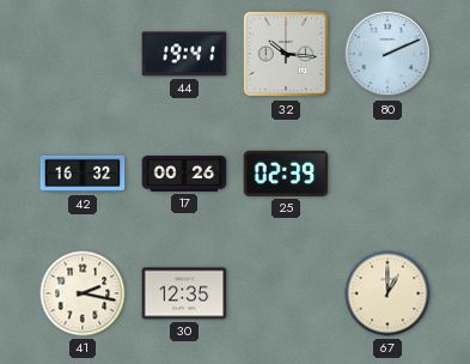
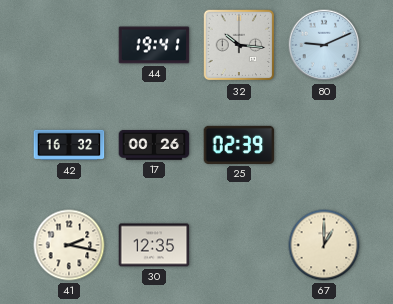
80: 2:11 -> 9:11
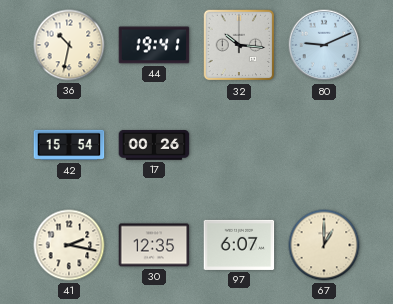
36: none -> 10:32
42: 16:32 -> 15:54
25: 02:39 -> none
97: none -> 6:07
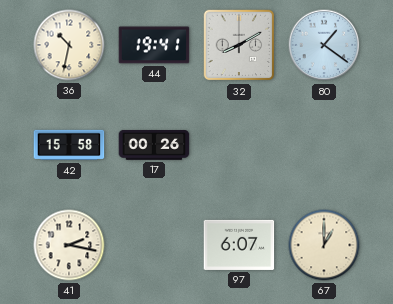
32: 10:16 -> 8:10
80: 9:11 -> 1:21
42: 15:54 -> 15:58
30: 12:35 -> none
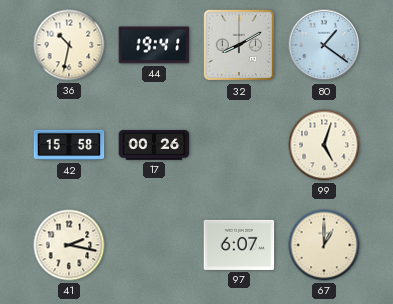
99: none -> 5:03
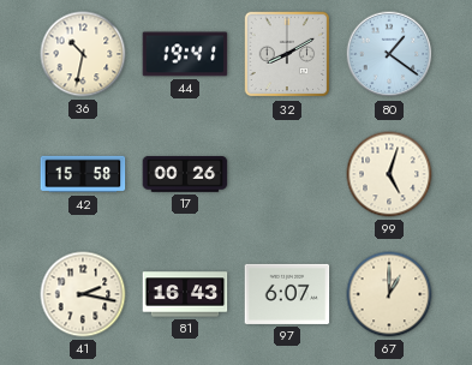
81: none -> 16:43
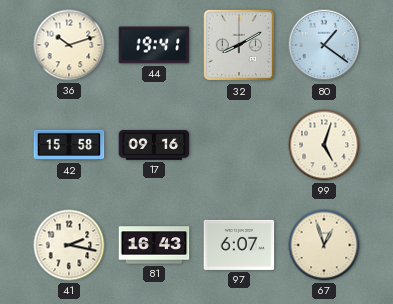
36: 10:32 -> 10:12
17: 00:26 -> 09:16
67: 1:00 -> 12:57
